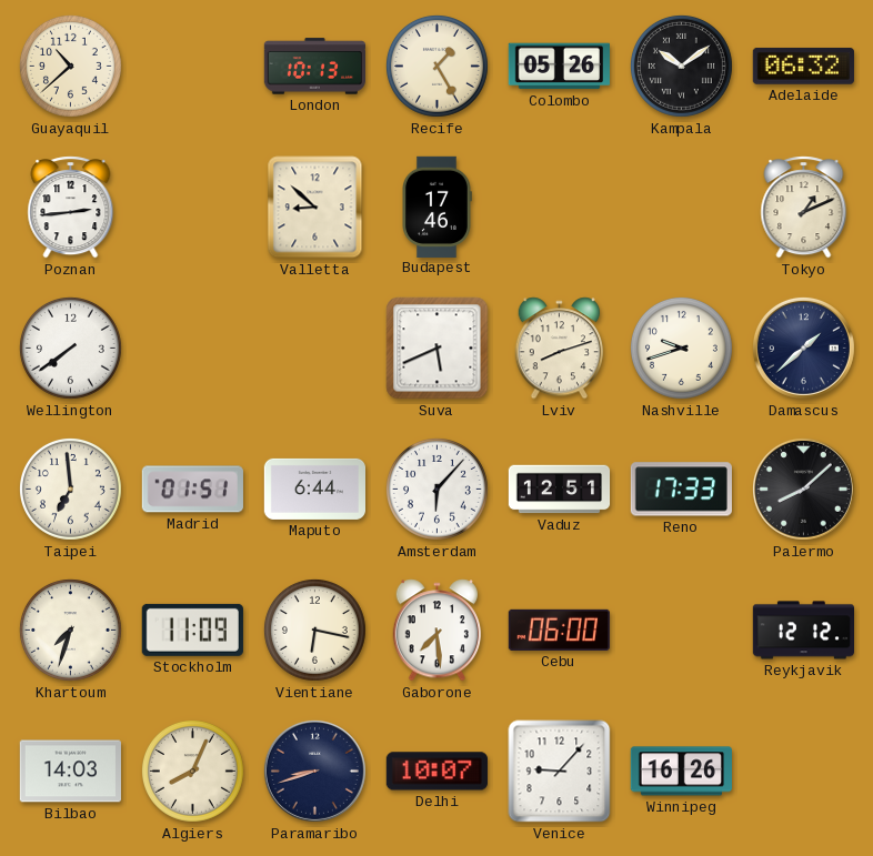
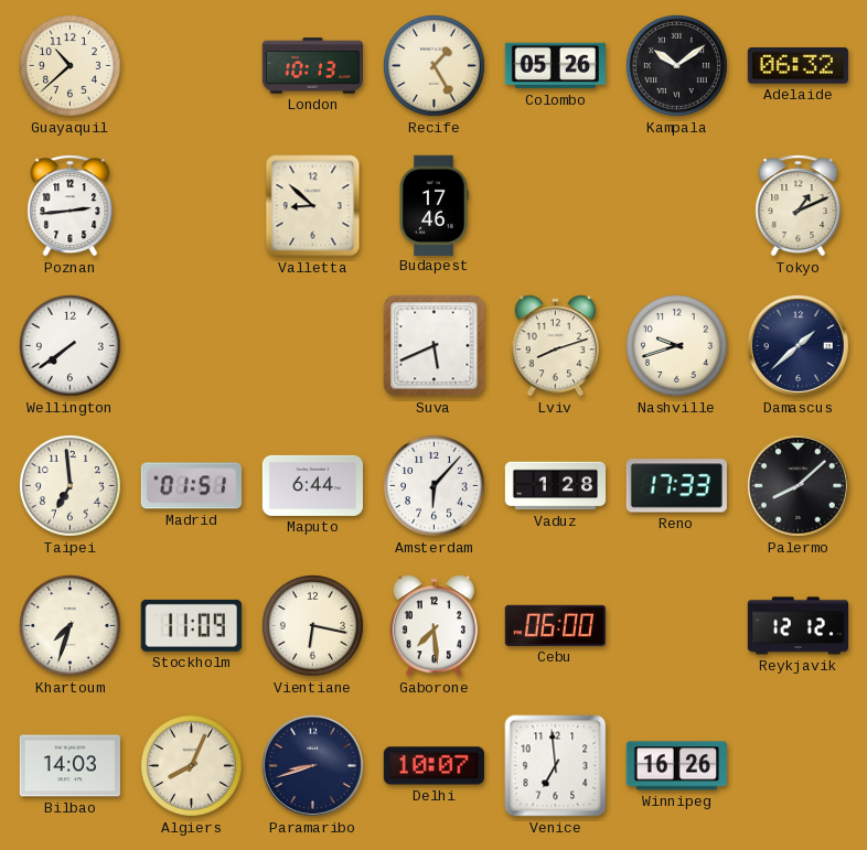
Vaduz: 12:51 -> 1:28
Venice: 9:07 -> 6:59
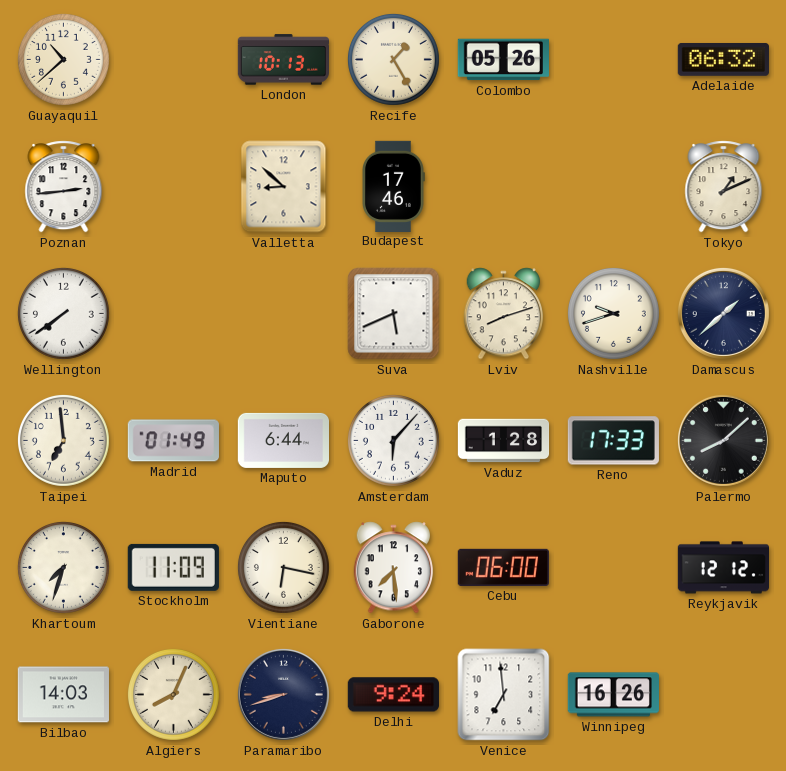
Kampala: 10:09 -> none
Madrid: 01:51 -> 01:49
Delhi: 10:07 -> 9:24
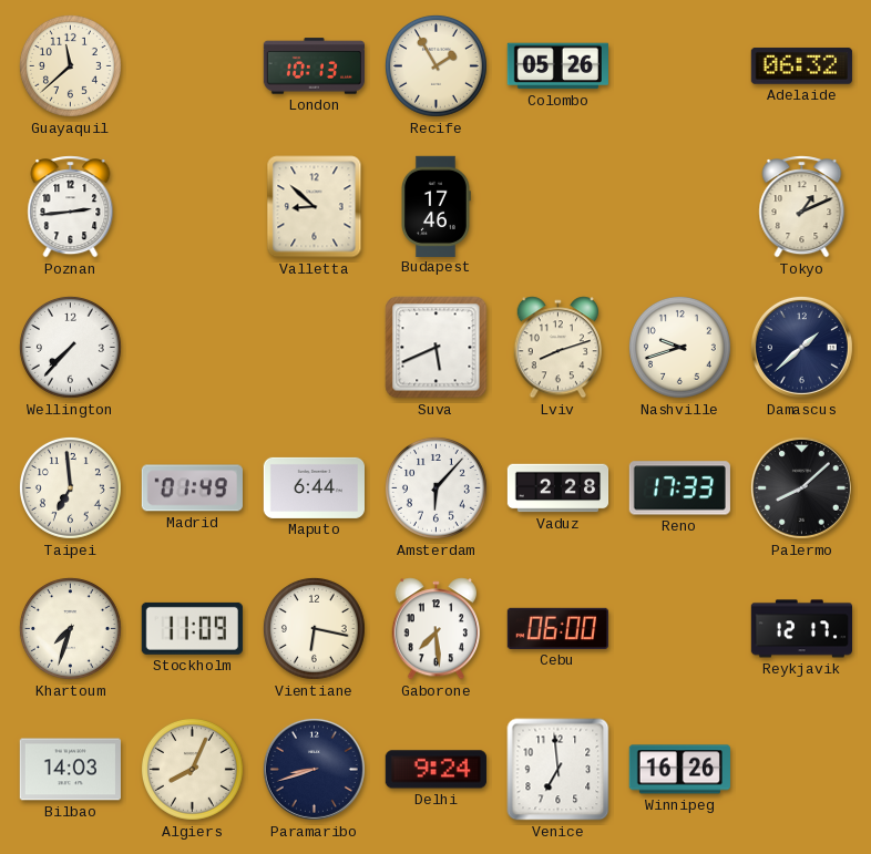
Guayaquil: 10:38 -> 11:38
Recife: 1:25 -> 1:55
Wellington: 7:39 -> 7:37
Vaduz: 1:28 -> 2:28
Reykjavik: 12:12 -> 12:17
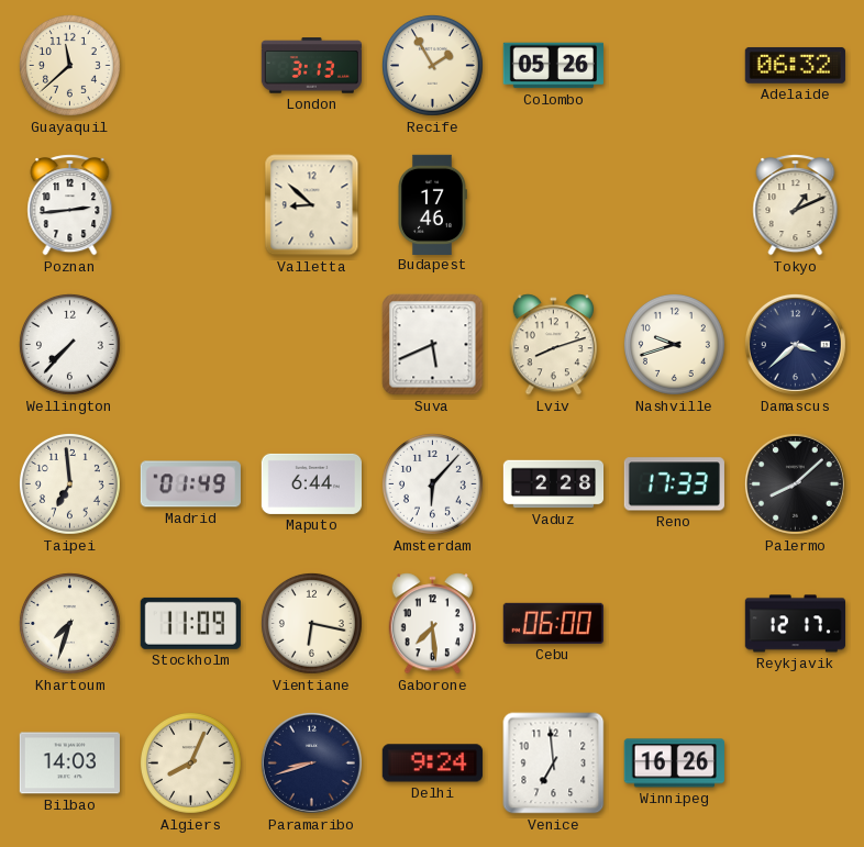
London: 10:13 -> 3:13
Damascus: 1:38 -> 3:38
